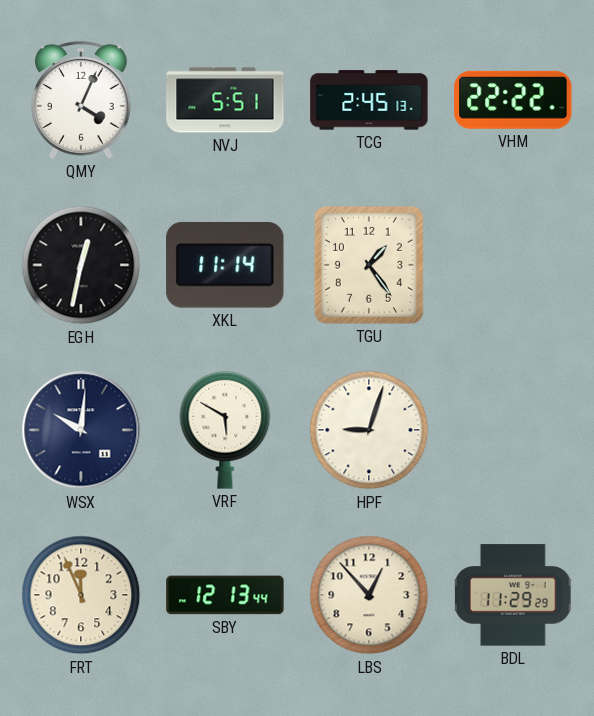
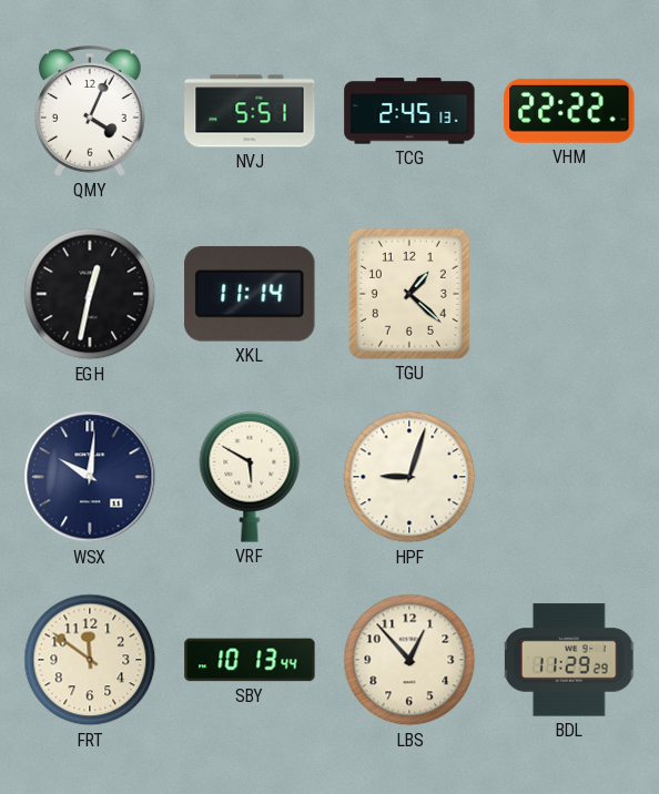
TGU: 1:24 -> 1:22
FRT: 11:56 -> 11:51
SBY: 12:13 -> 10:13
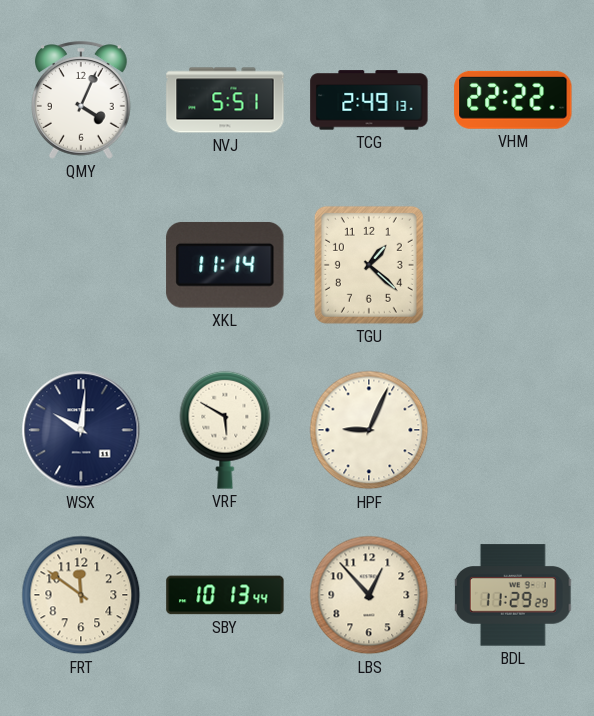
TCG: 2:45 -> 2:49
EGH: 12:32 -> none
HPF: 9:03 -> 9:04
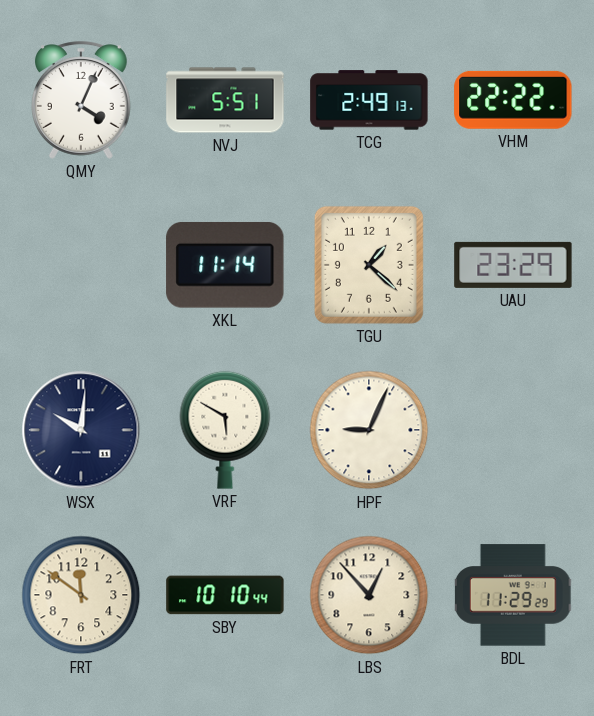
UAU: none -> 23:29
SBY: 10:13 -> 10:10
